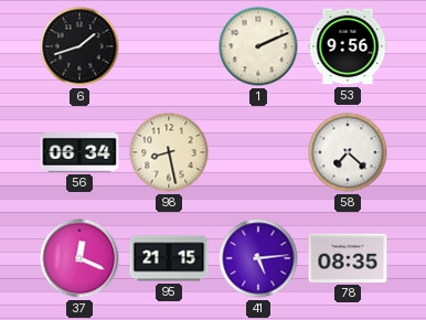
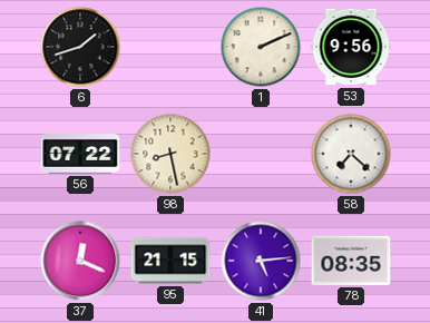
56: 06:34 -> 07:22
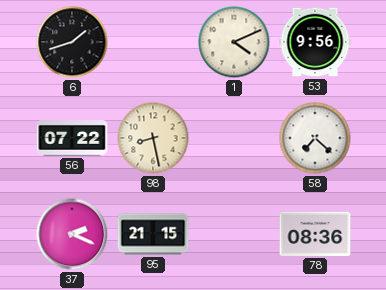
1: 2:11 -> 4:11
37: 12:19 -> 2:19
41: 5:14 -> none
78: 08:35 -> 08:36
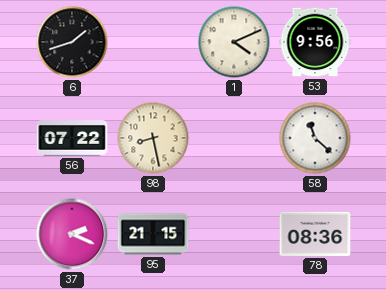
58: 7:22 -> 11:22
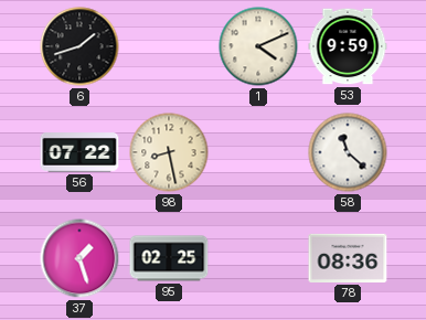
53: 9:56 -> 9:59
37: 2:19 -> 1:27
95: 21:15 -> 02:25
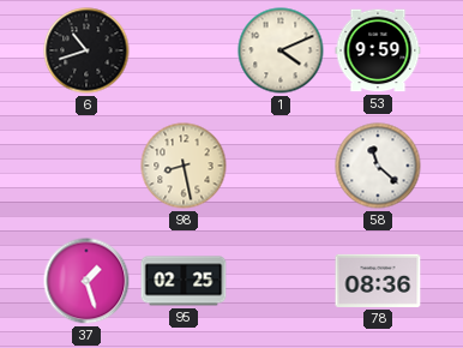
6: 1:42 -> 10:42
56: 07:22 -> none
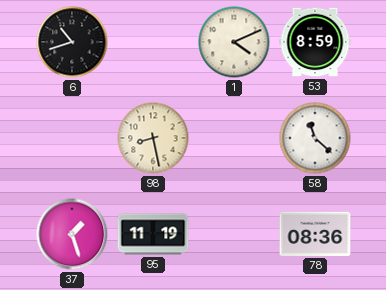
53: 9:59 -> 8:59
95: 02:25 -> 11:19
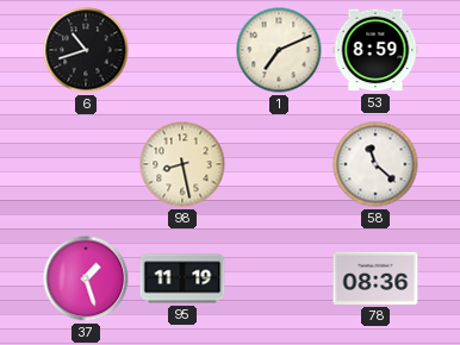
1: 4:11 -> 7:11
